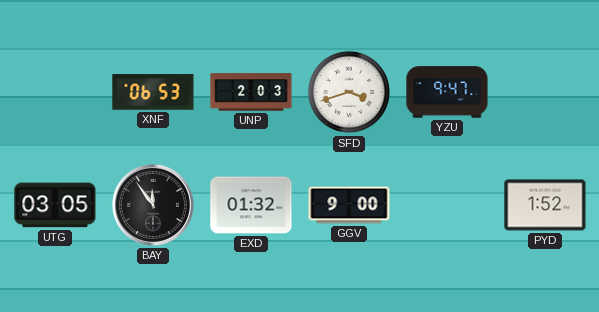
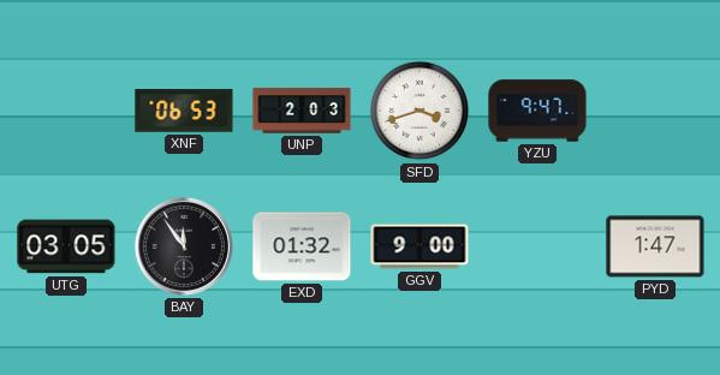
PYD: 1:52 -> 1:47
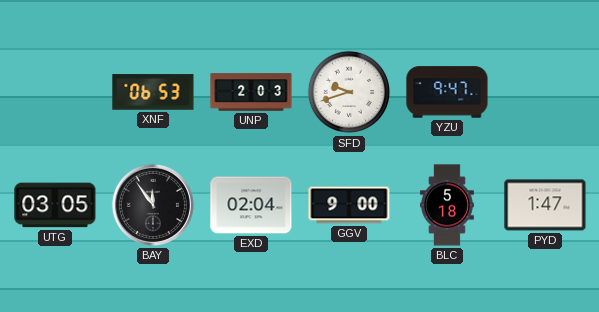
SFD: 3:42 -> 9:42
EXD: 01:32 -> 02:04
BLC: none -> 5:18
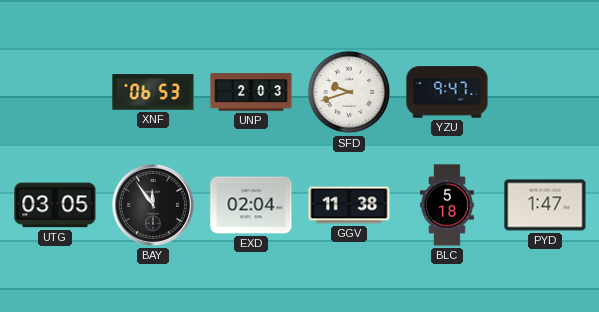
GGV: 9:00 -> 11:38
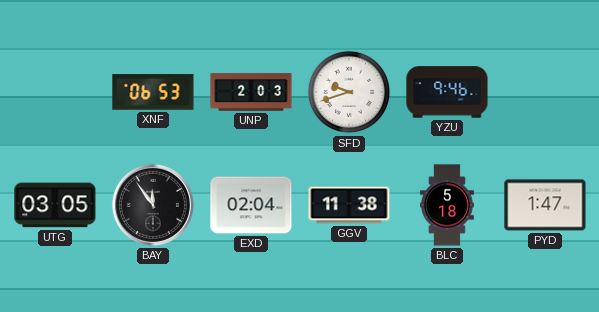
YZU: 9:47 -> 9:46
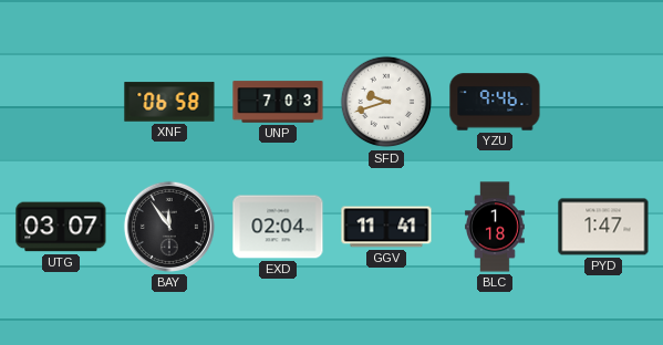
XNF: 06:53 -> 06:58
UNP: 2:03 -> 7:03
UTG: 03:05 -> 03:07
GGV: 11:38 -> 11:41
BLC: 5:18 -> 1:18
